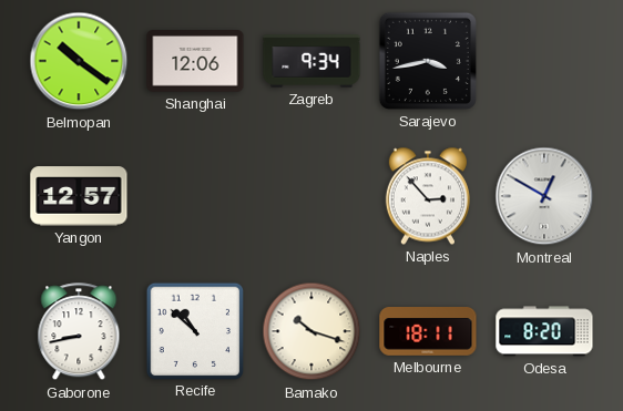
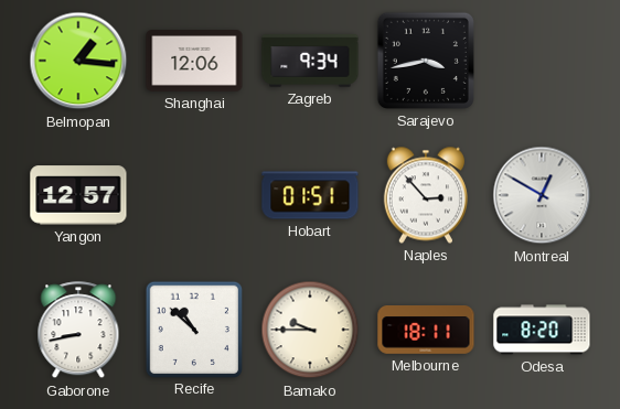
Belmopan: 10:21 -> 1:16
Hobart: none -> 01:51
Bamako: 10:18 -> 9:45
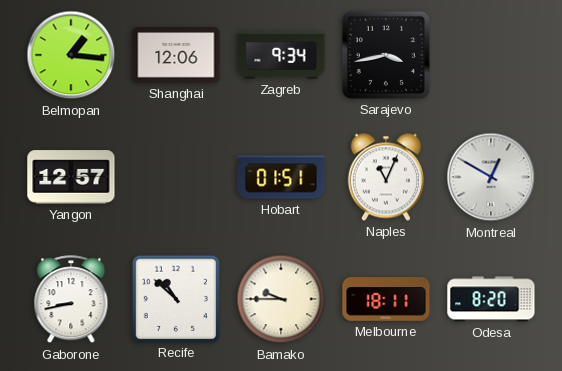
Naples: 2:53 -> 11:04
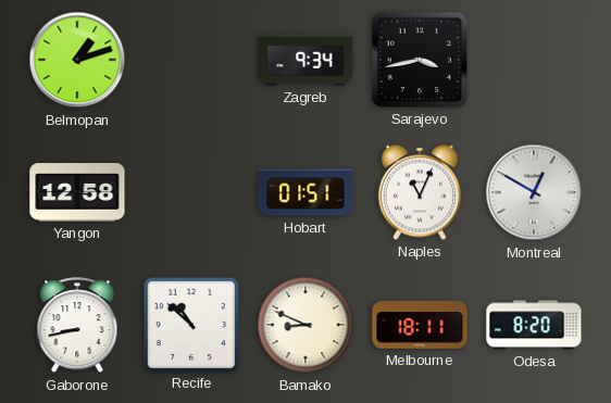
Belmopan: 1:16 -> 1:12
Shanghai: 12:06 -> none
Yangon: 12:57 -> 12:58
Bamako: 9:45 -> 8:49
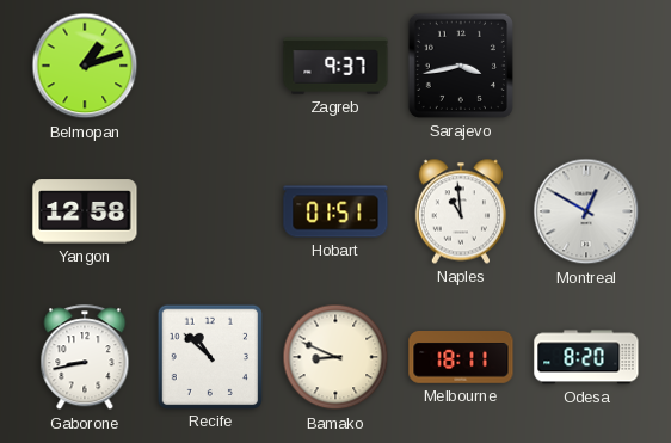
Zagreb: 9:34 -> 9:37
Naples: 11:04 -> 10:59
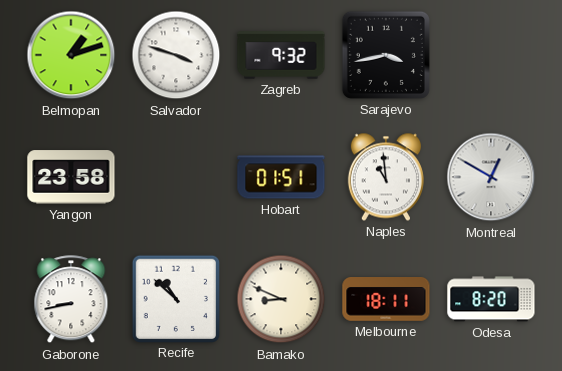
Salvador: none -> 3:48
Zagreb: 9:37 -> 9:32
Yangon: 12:58 -> 23:58
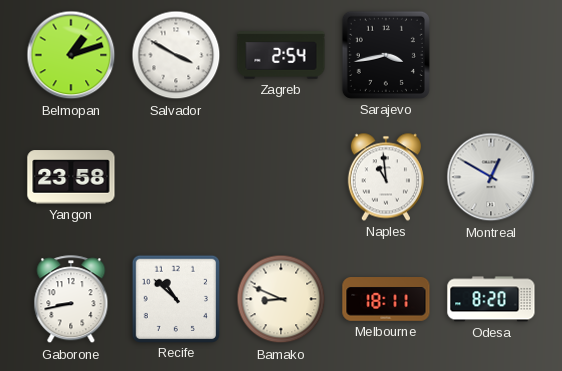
Salvador: 3:48 -> 3:50
Zagreb: 9:32 -> 2:54
Hobart: 01:51 -> none
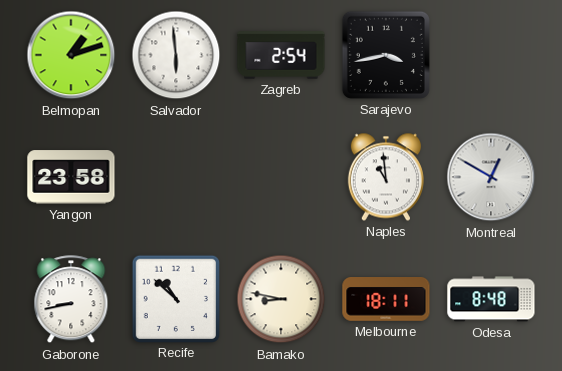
Salvador: 3:50 -> 5:59
Bamako: 8:49 -> 8:47
Odesa: 8:20 -> 8:48
